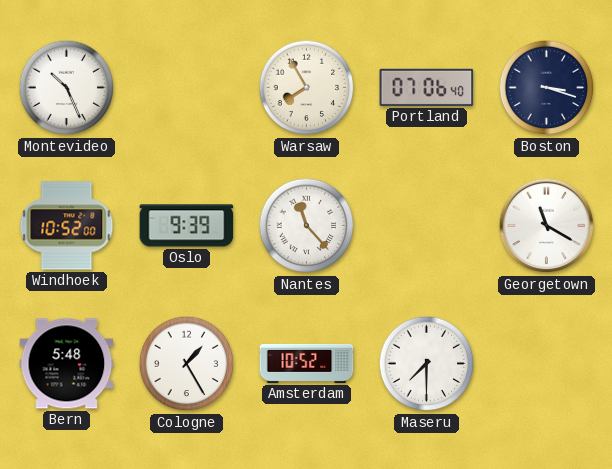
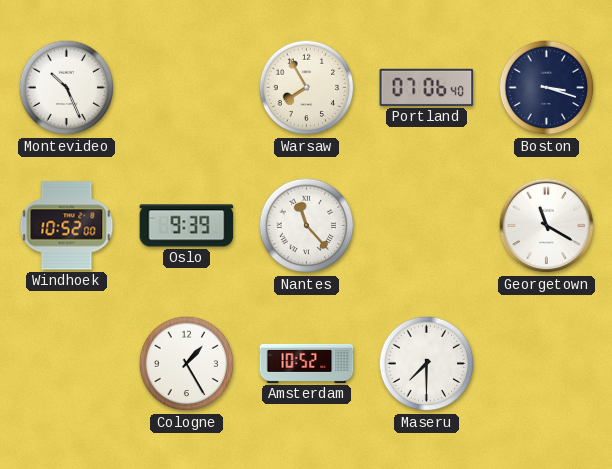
Bern: 5:48 -> none
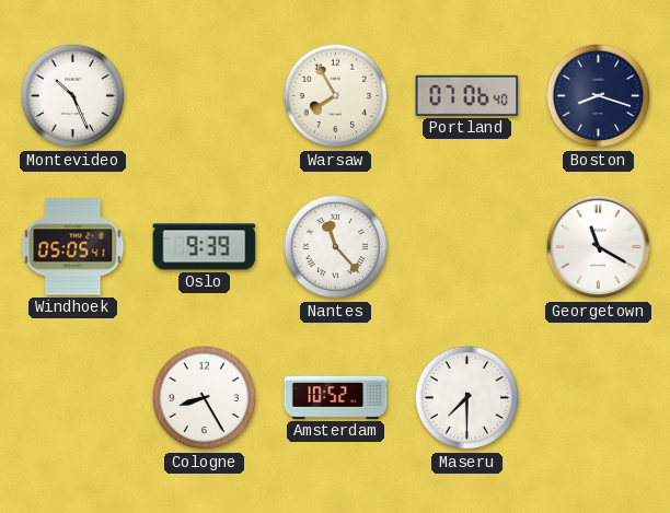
Boston: 3:18 -> 8:18
Windhoek: 10:52 -> 05:05
Cologne: 1:25 -> 8:25
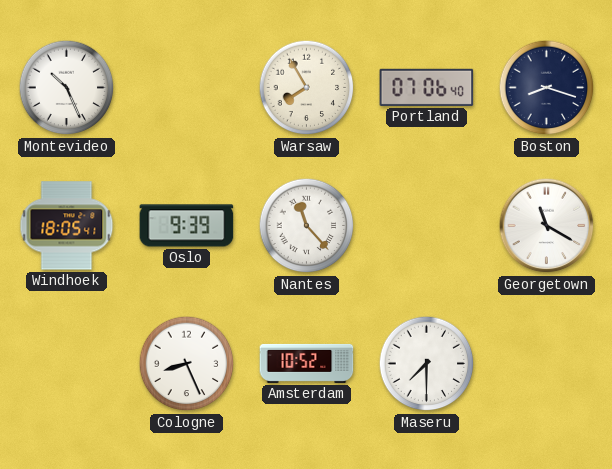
Windhoek: 05:05 -> 18:05
Cologne: 8:25 -> 8:26
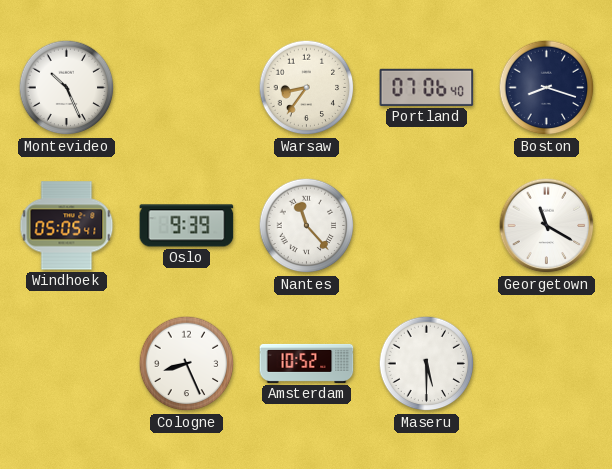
Warsaw: 7:55 -> 8:36
Windhoek: 18:05 -> 05:05
Maseru: 7:30 -> 5:30
